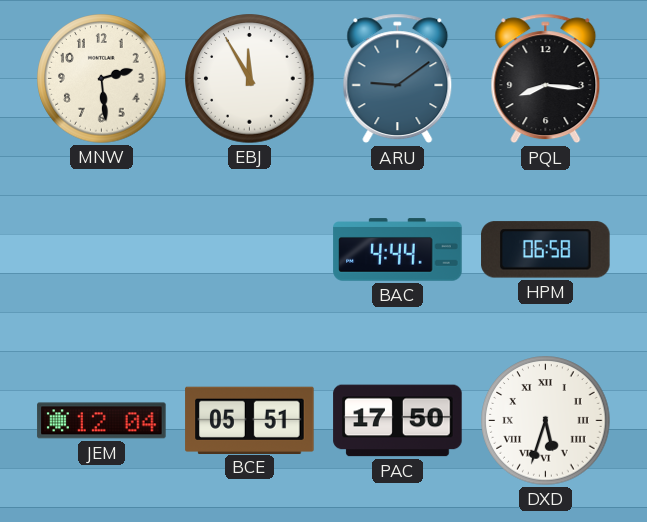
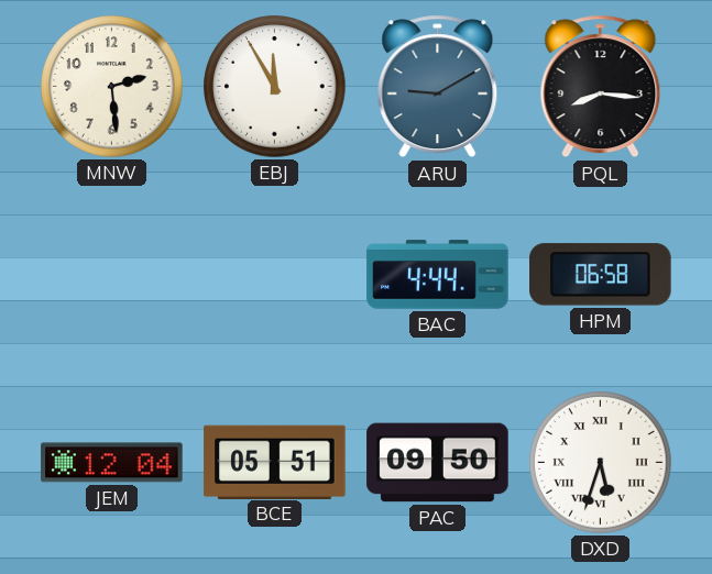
ARU: 9:09 -> 9:10
PAC: 17:50 -> 09:50
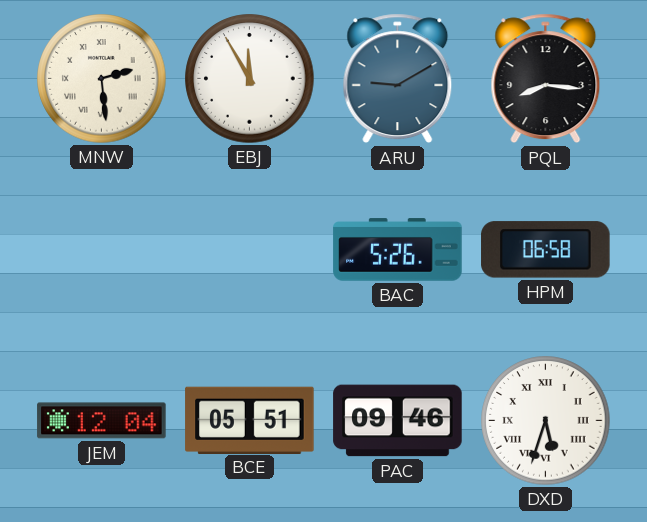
MNW numerals: Arabic -> Roman
BAC: 4:44 -> 5:26
PAC: 09:50 -> 09:46
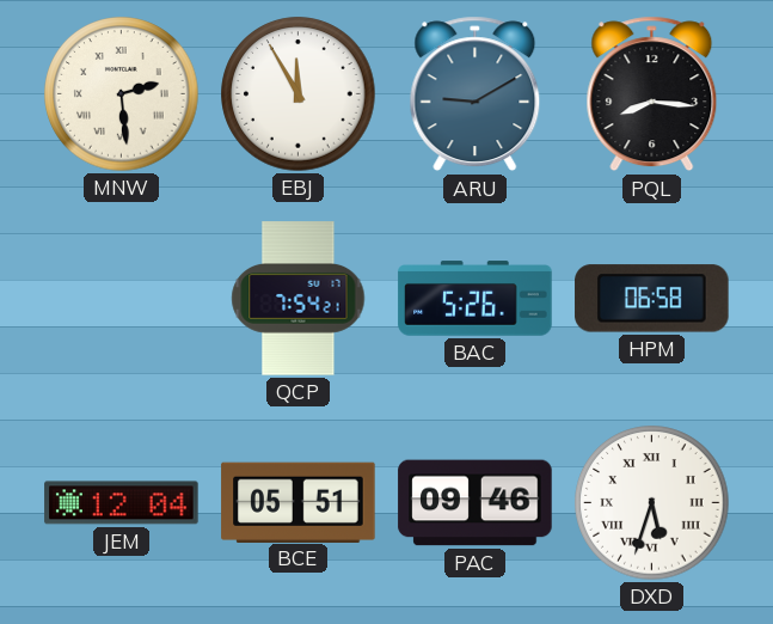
QCP: none -> 7:54
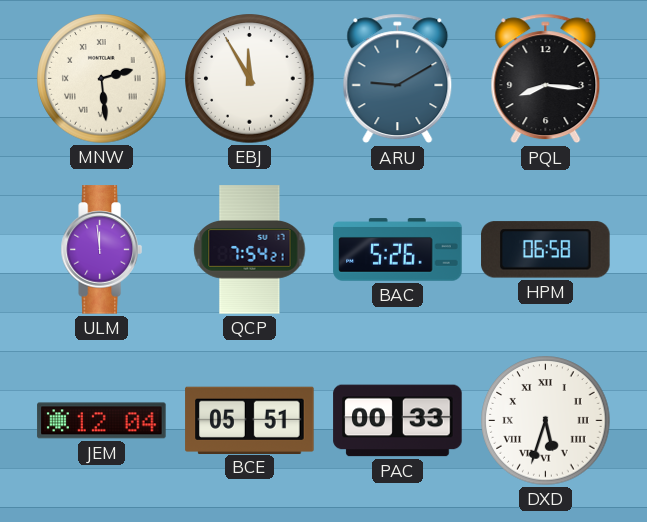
ULM: none -> 11:59
PAC: 09:46 -> 00:33
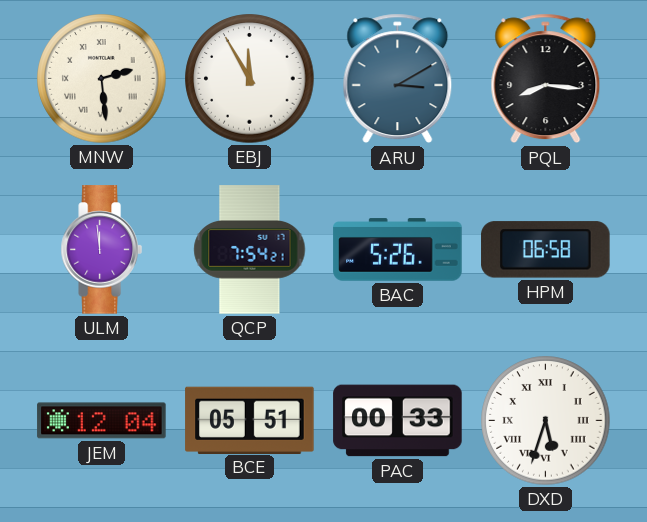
ARU: 9:10 -> 3:10
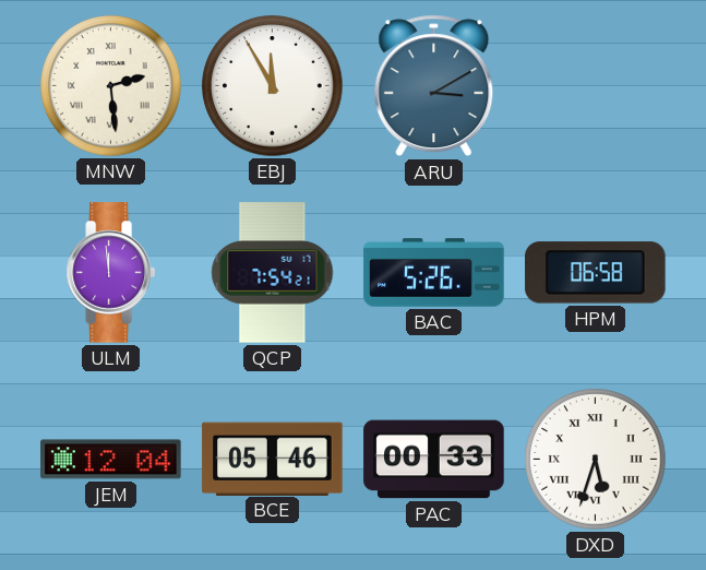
PQL: 8:16 -> none
BCE: 05:51 -> 05:46
